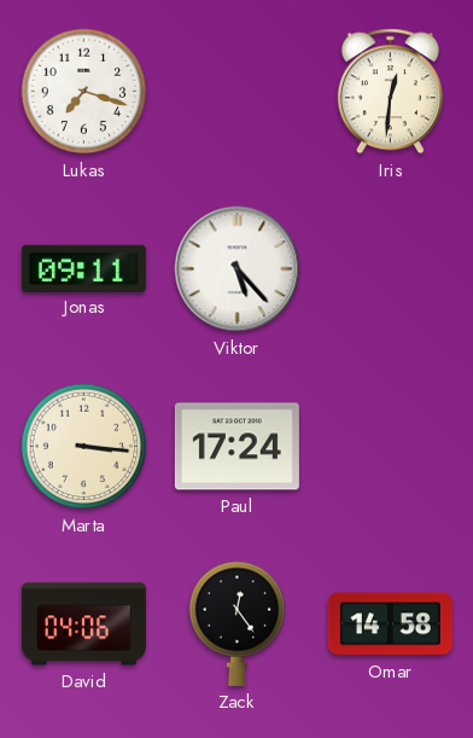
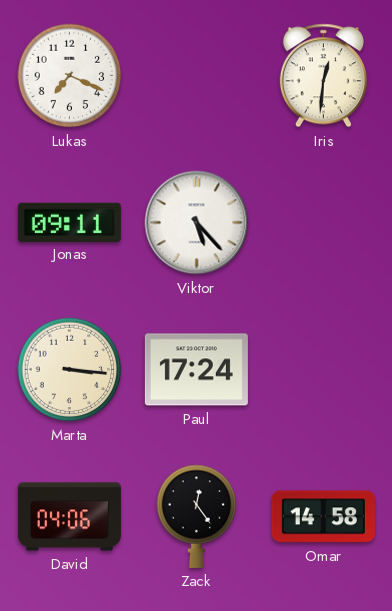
Lukas: 7:18 -> 7:19
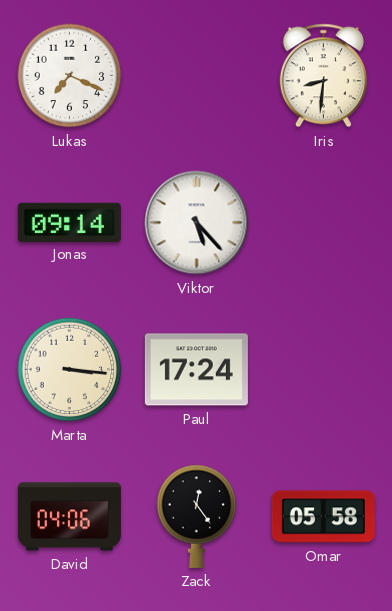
Iris: 12:31 -> 8:31
Jonas: 09:11 -> 09:14
Omar: 14:58 -> 05:58
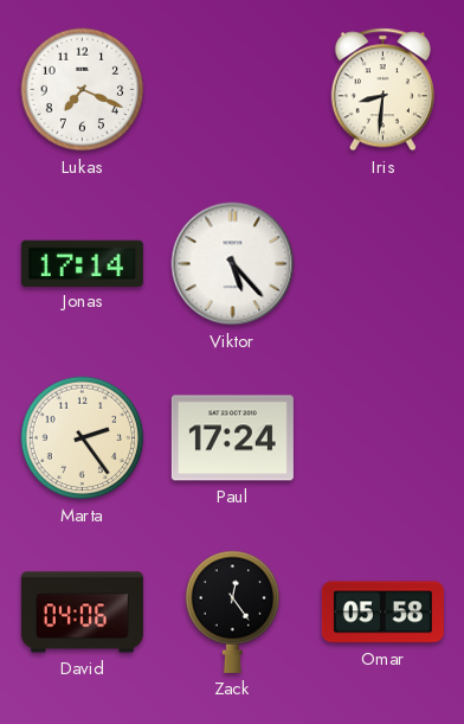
Jonas: 09:14 -> 17:14
Marta: 3:16 -> 2:24
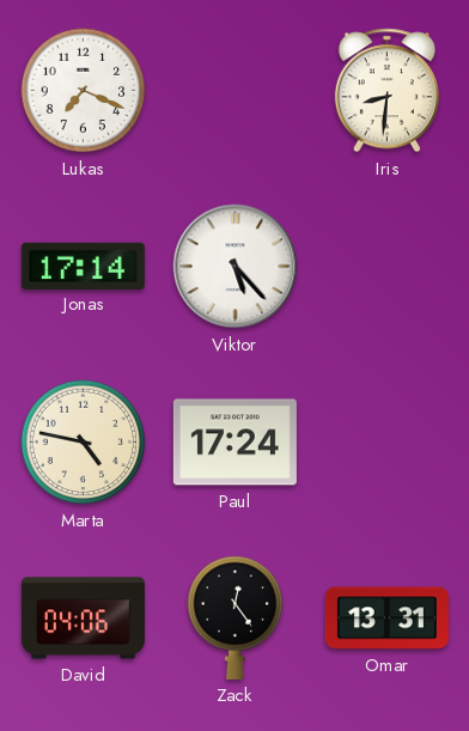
Marta: 2:24 -> 4:47
Omar: 05:58 -> 13:31
